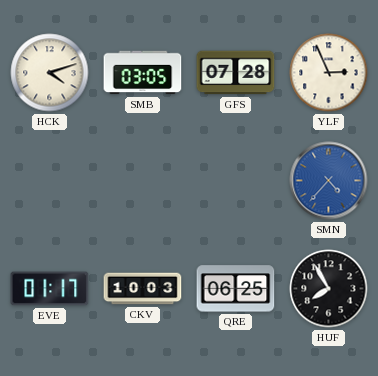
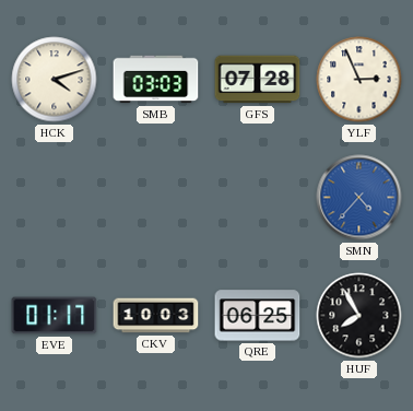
SMB: 03:05 -> 03:03
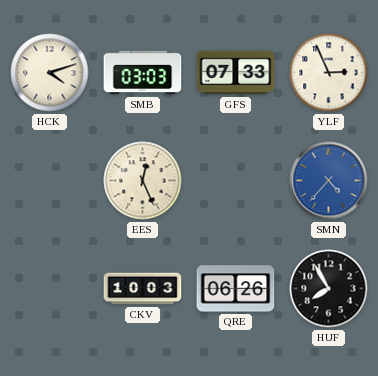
GFS: 07:28 -> 07:33
EES: none -> 12:26
EVE: 01:17 -> none
QRE: 06:25 -> 06:26
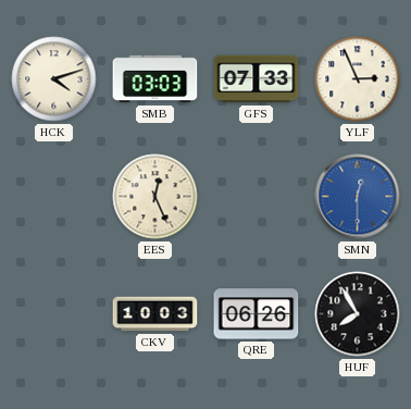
SMN: 4:37 -> 12:30
